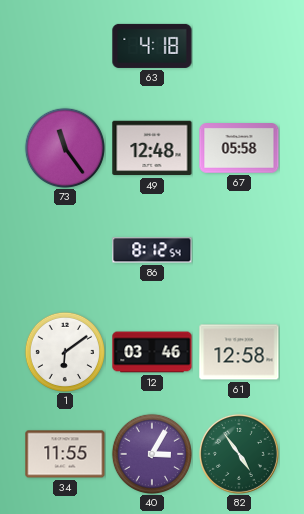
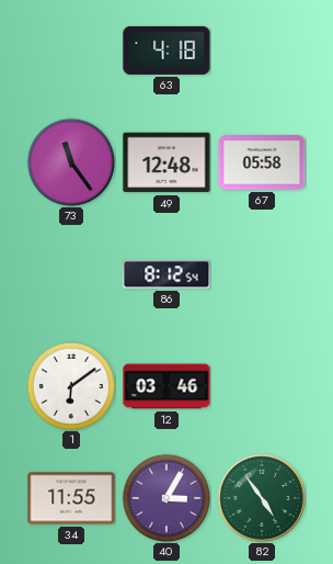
61: 12:58 -> none
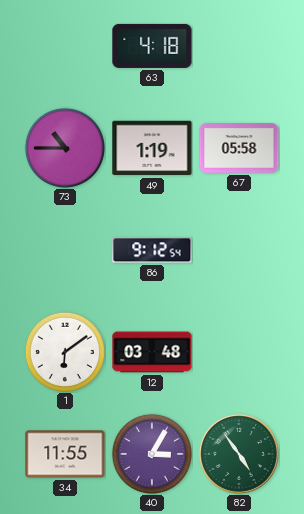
73: 11:24 -> 10:45
49: 12:48 -> 1:19
86: 8:12 -> 9:12
12: 03:46 -> 03:48
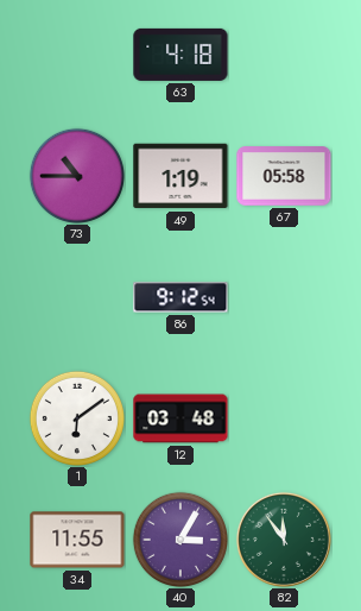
82: 4:54 -> 11:54
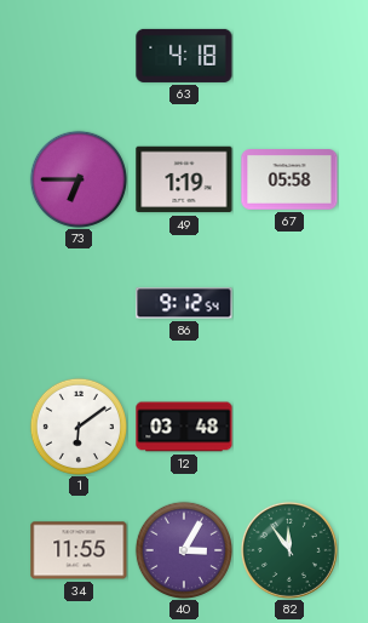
73: 10:45 -> 6:45
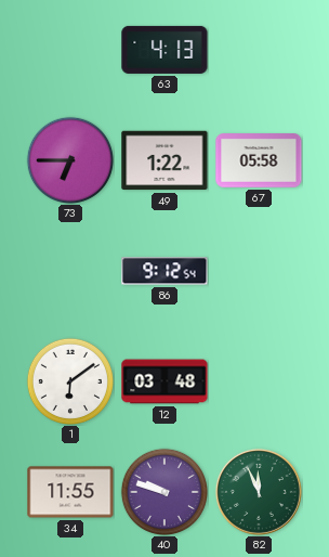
63: 4:18 -> 4:13
49: 1:19 -> 1:22
40: 3:05 -> 9:48
82: 11:54 -> 11:56
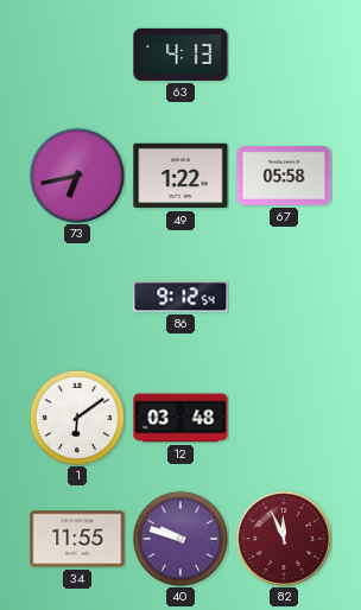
73: 6:45 -> 6:43
82 dial: green -> burgundy
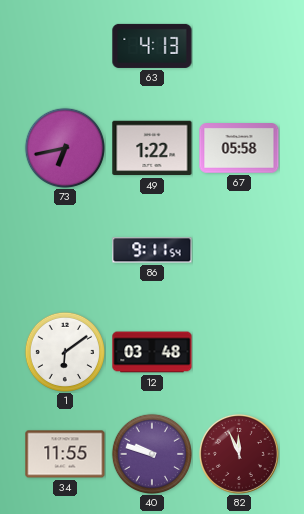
86: 9:12 -> 9:11
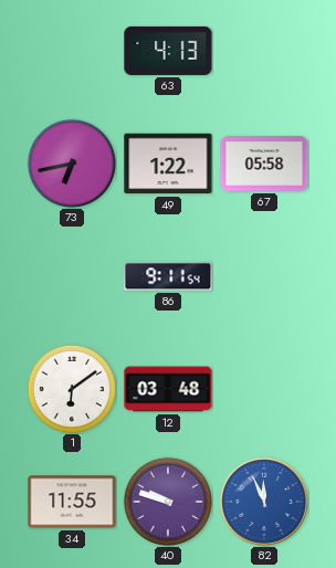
82 dial: burgundy -> blue
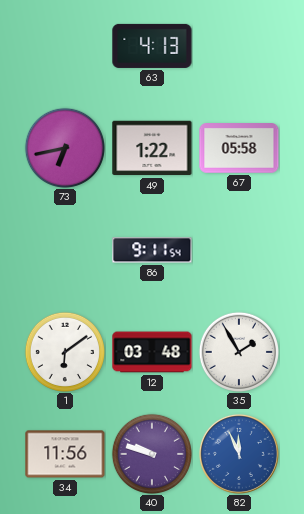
35: none -> 1:55
34: 11:55 -> 11:56
